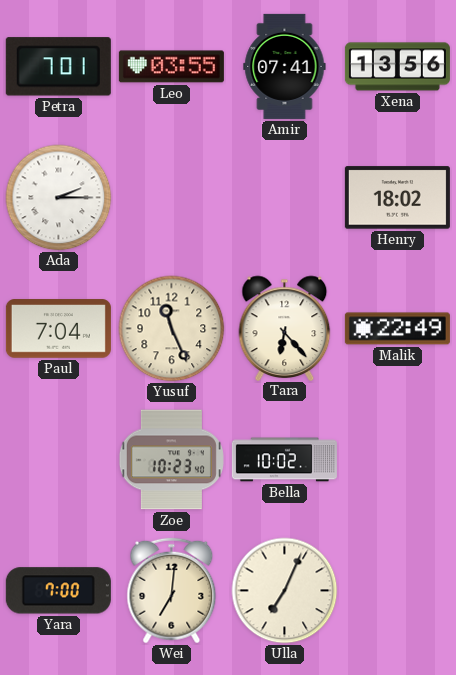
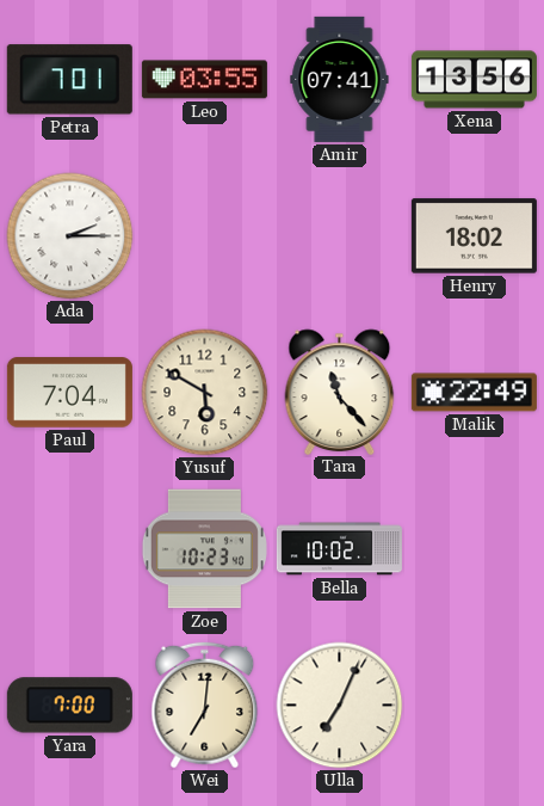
Yusuf: 11:26 -> 5:50
Tara: 6:23 -> 11:23
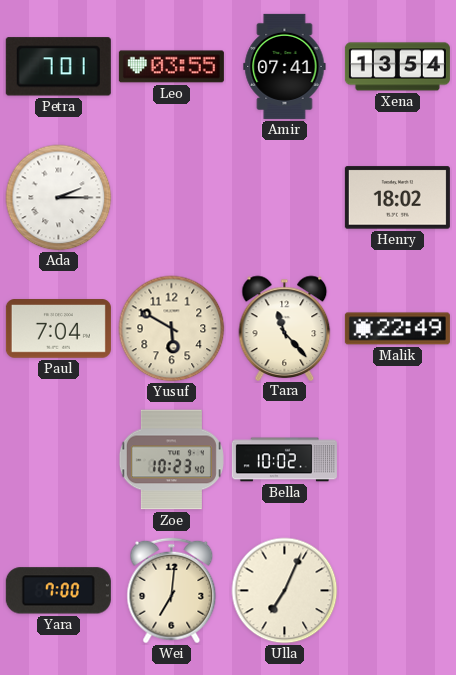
Xena: 13:56 -> 13:54
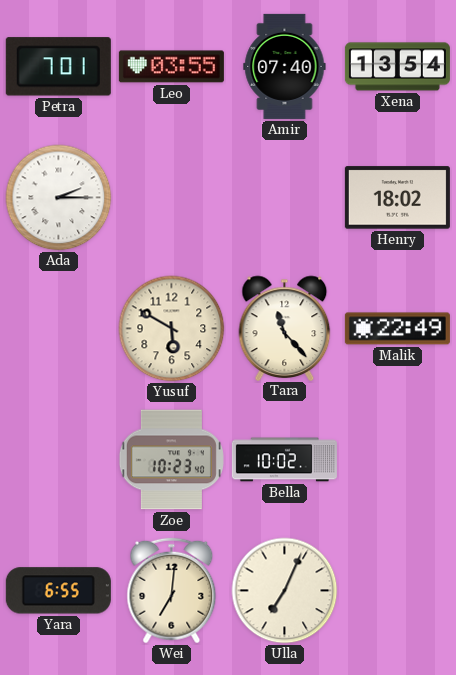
Amir: 07:41 -> 07:40
Paul: 7:04 -> none
Yara: 7:00 -> 6:55
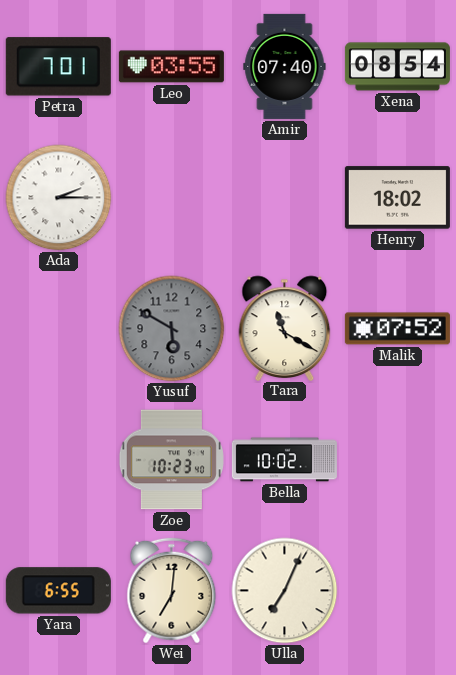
Xena: 13:54 -> 08:54
Yusuf dial: cream -> grey
Tara: 11:23 -> 11:20
Malik: 22:49 -> 07:52
